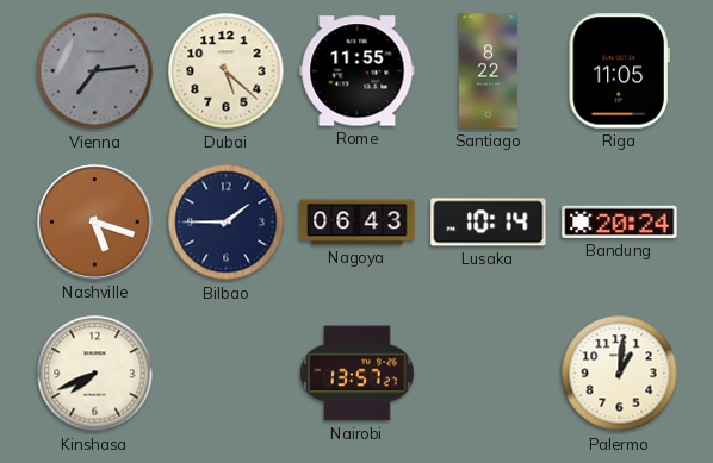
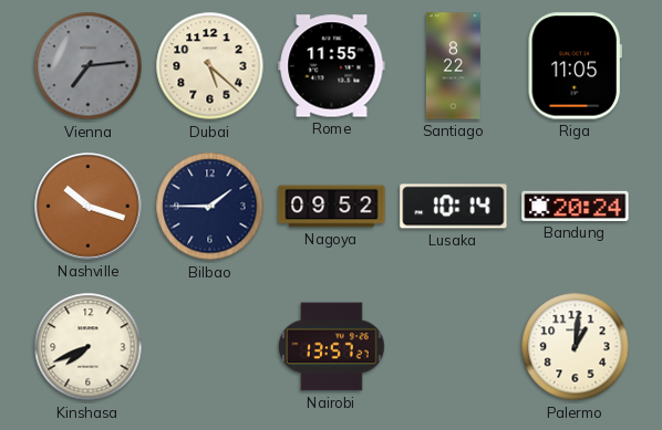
Nashville: 5:18 -> 10:18
Nagoya: 06:43 -> 09:52
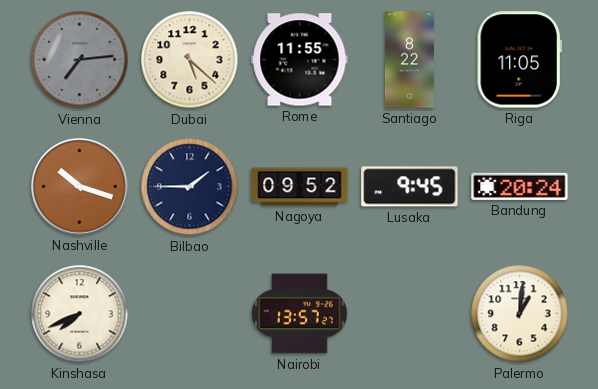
Lusaka: 10:14 -> 9:45
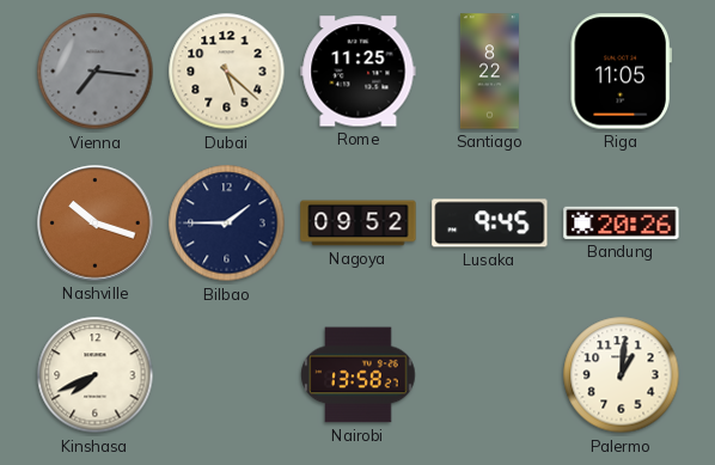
Vienna: 7:14 -> 7:16
Rome: 11:55 -> 11:25
Bandung: 20:24 -> 20:26
Nairobi: 13:57 -> 13:58
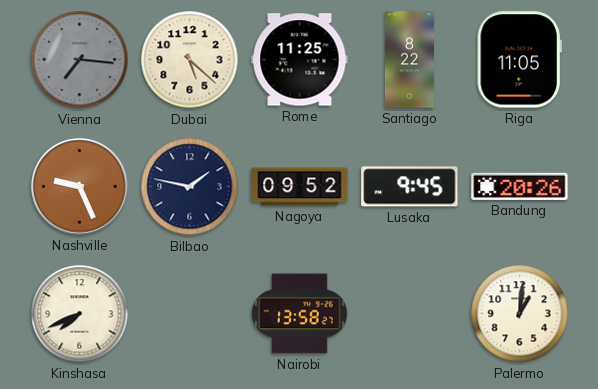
Nashville: 10:18 -> 9:26
Bilbao: 1:45 -> 1:47
